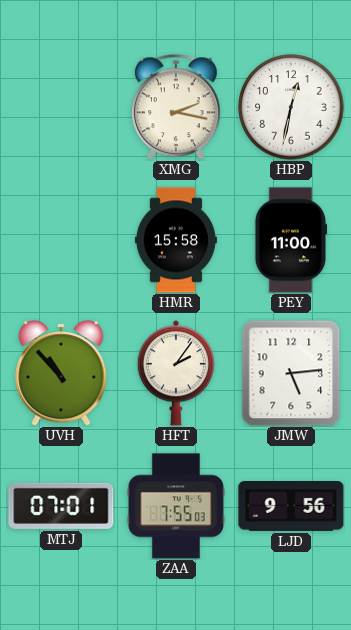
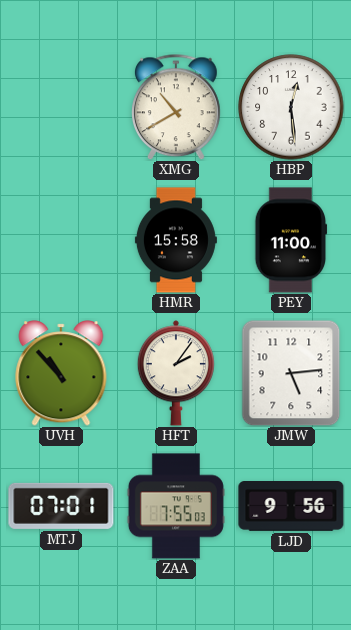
XMG: 2:17 -> 10:40
HBP: 12:32 -> 12:29
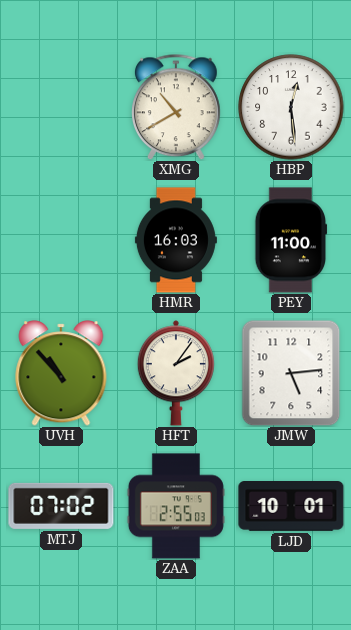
HMR: 15:58 -> 16:03
MTJ: 07:01 -> 07:02
ZAA: 7:55 -> 2:55
LJD: 9:56 -> 10:01
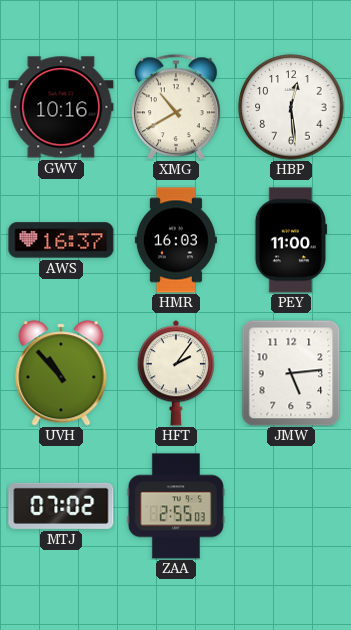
GWV: none -> 10:16
AWS: none -> 16:37
LJD: 10:01 -> none
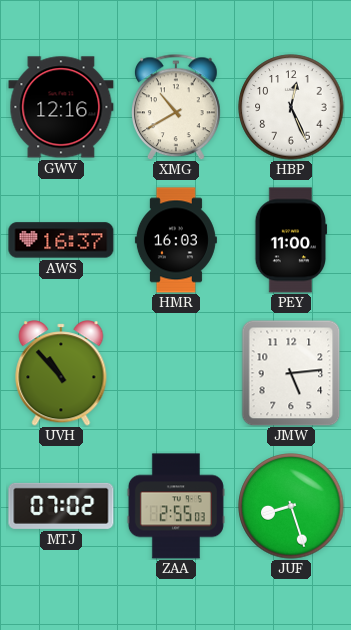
GWV: 10:16 -> 12:16
HBP: 12:29 -> 12:26
HFT: 2:06 -> none
JUF: none -> 8:27
